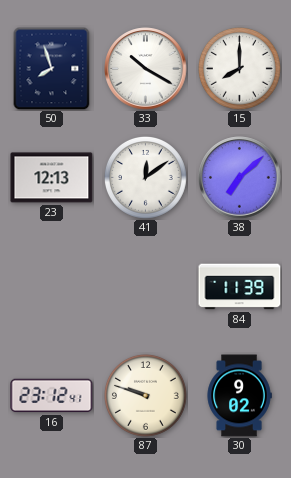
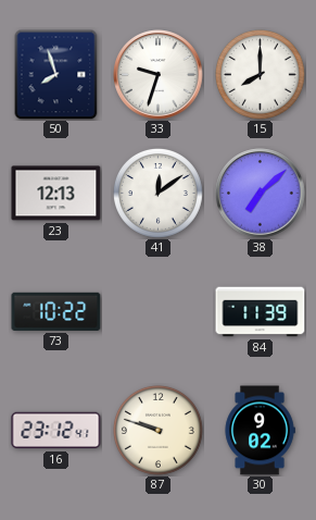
33: 10:20 -> 9:33
73: none -> 10:22
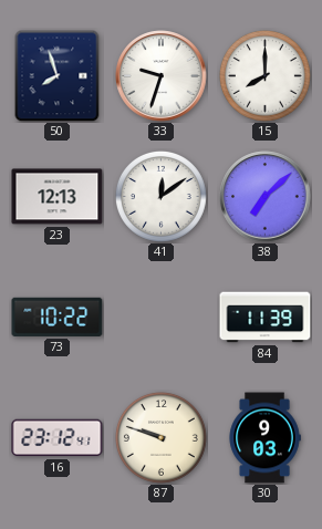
30: 9:02 -> 9:03
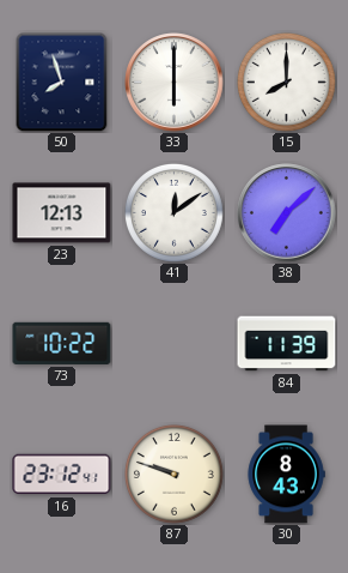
33: 9:33 -> 6:00
30: 9:03 -> 8:43
